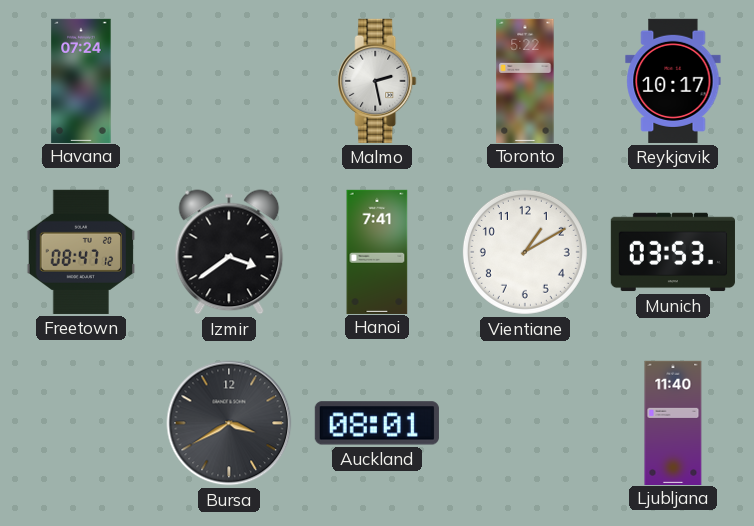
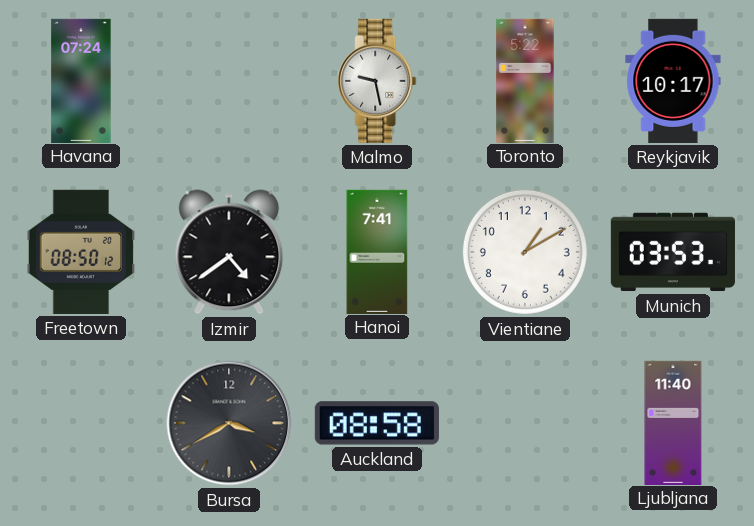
Malmo: 2:28 -> 9:28
Freetown: 08:47 -> 08:50
Izmir: 3:39 -> 4:39
Auckland: 08:01 -> 08:58
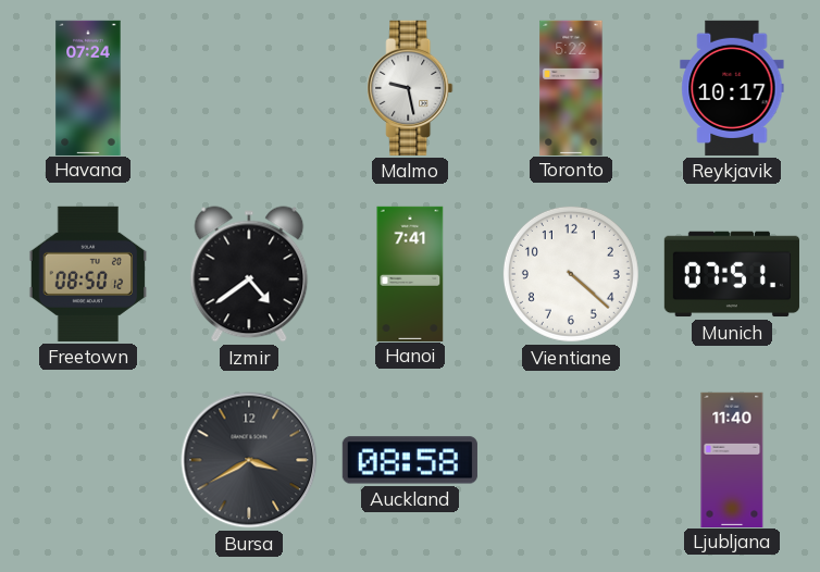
Vientiane: 1:10 -> 4:22
Munich: 03:53 -> 07:51
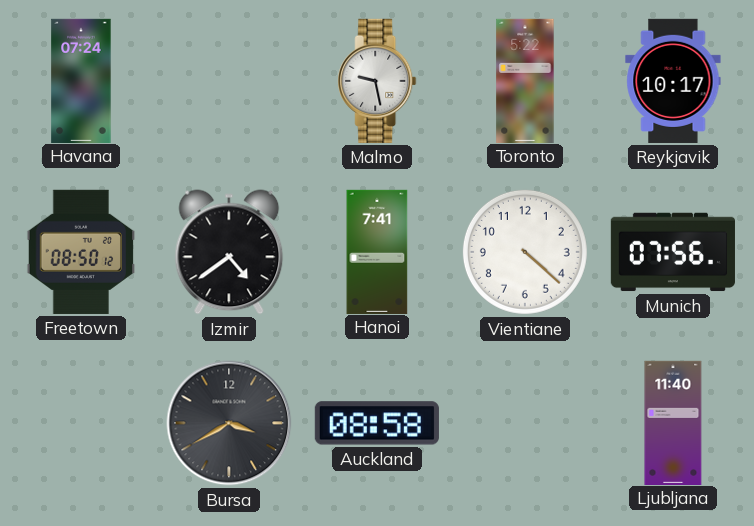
Munich: 07:51 -> 07:56
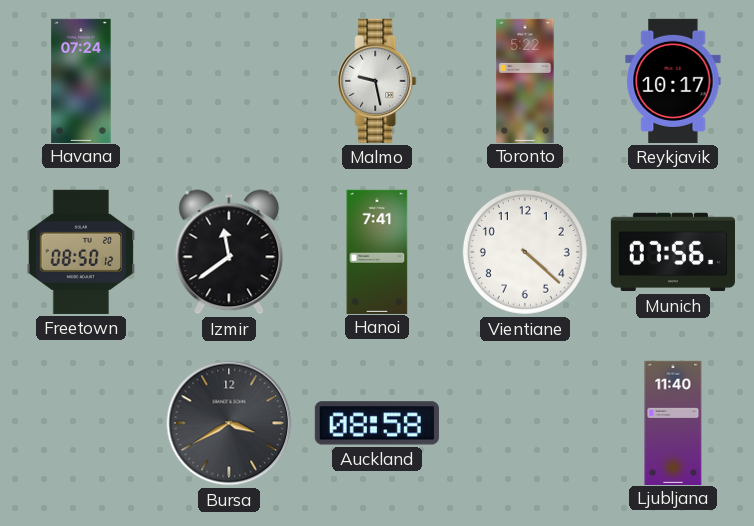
Izmir: 4:39 -> 11:39
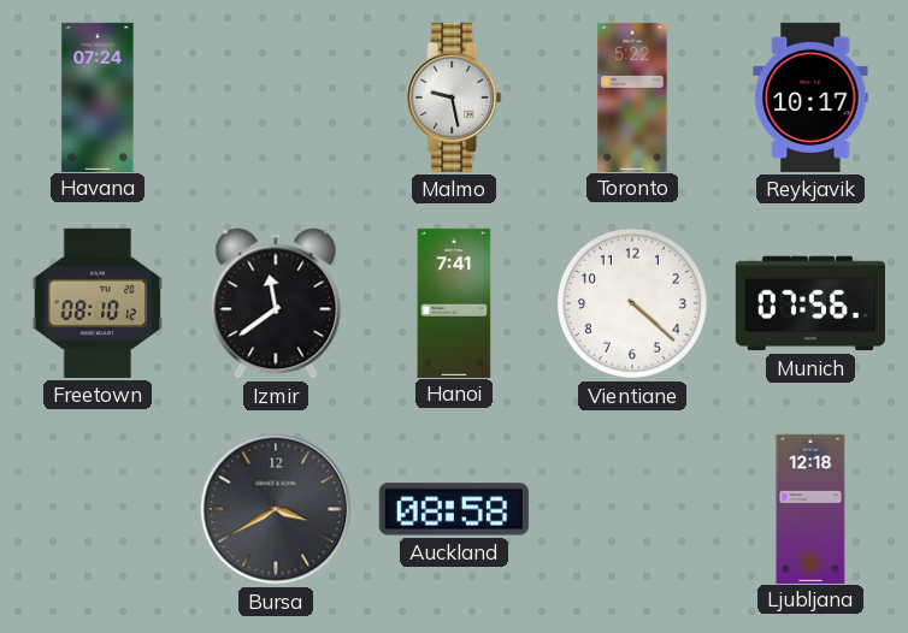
Freetown: 08:50 -> 08:10
Ljubljana: 11:40 -> 12:18
